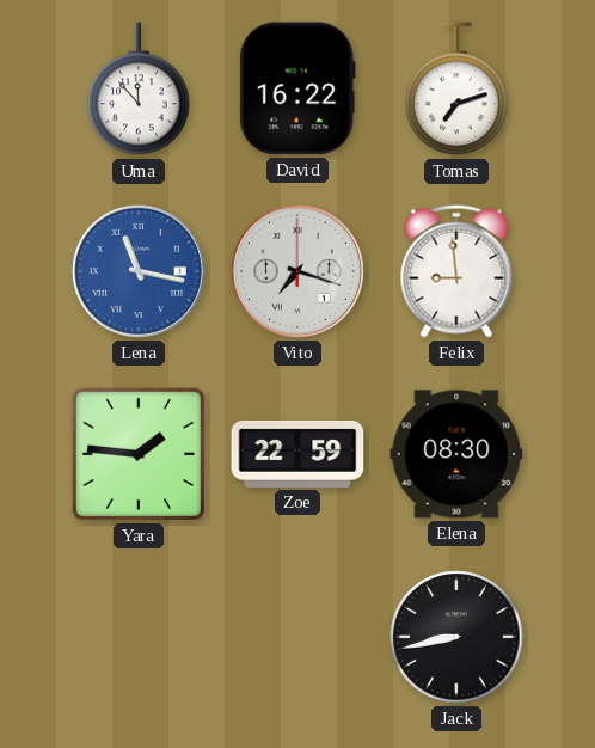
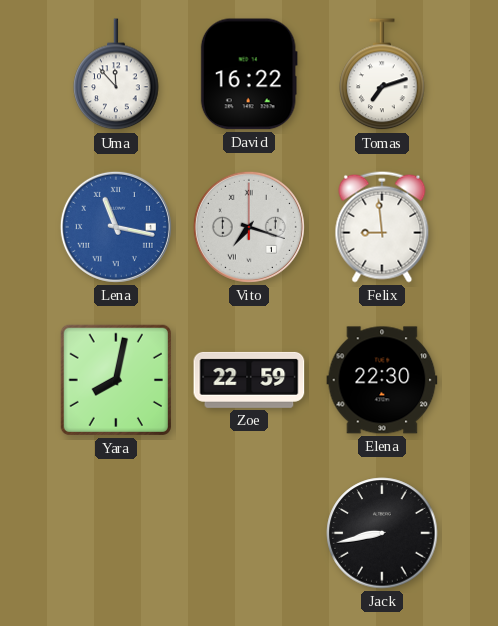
Yara: 1:46 -> 8:02
Elena: 08:30 -> 22:30
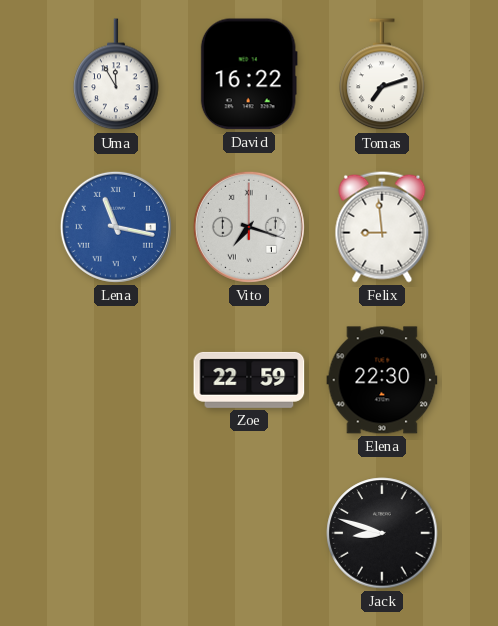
Uma: 11:53 -> 11:55
Yara: 8:02 -> none
Jack: 8:43 -> 8:48
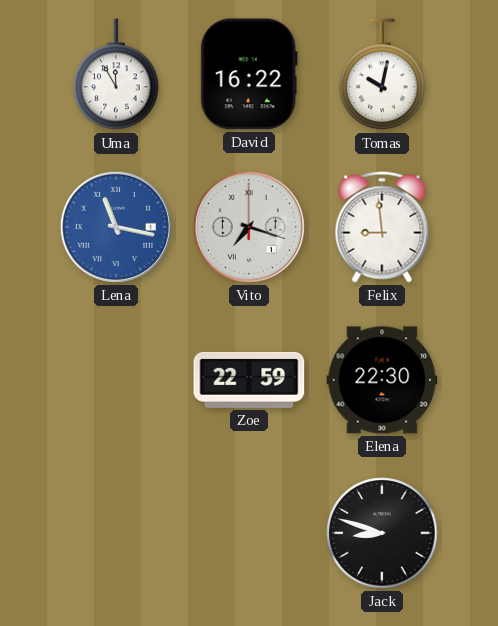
Tomas: 7:12 -> 10:02
